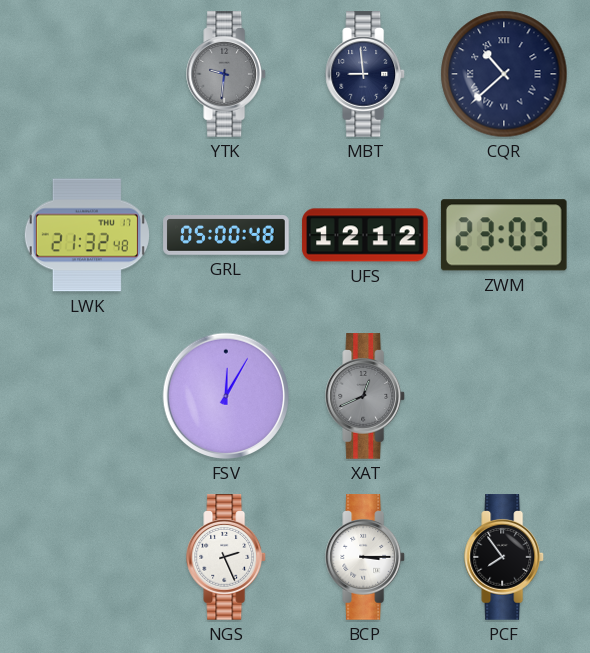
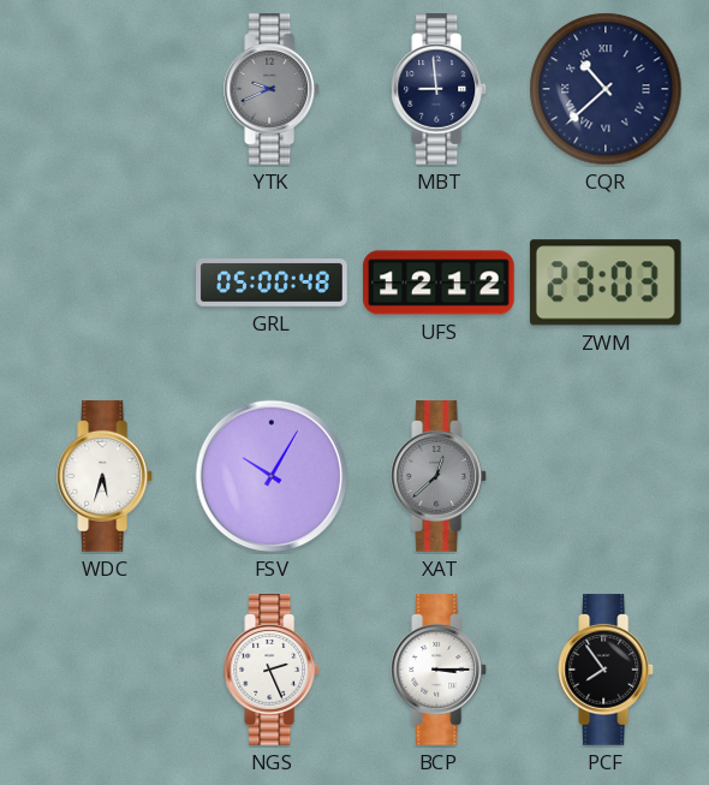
YTK: 9:31 -> 9:41
LWK: 21:32 -> none
WDC: none -> 5:33
FSV: 12:05 -> 10:05
XAT: 12:41 -> 12:38
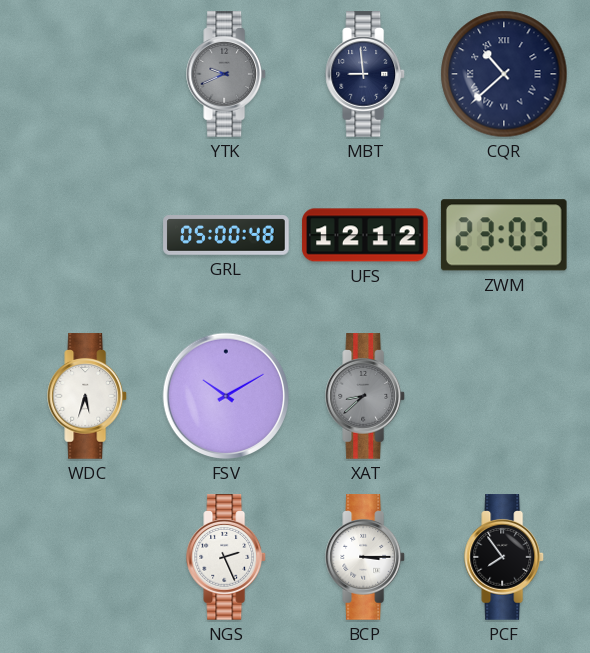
FSV: 10:05 -> 10:10
XAT: 12:38 -> 8:38
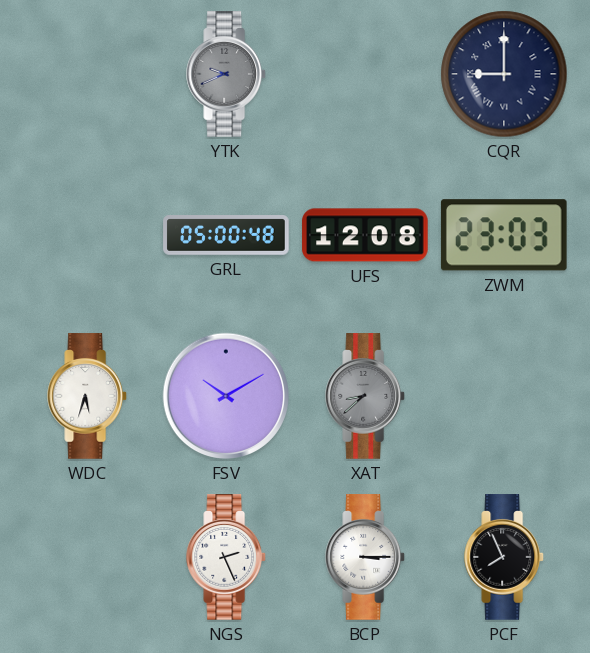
MBT: 8:59 -> none
CQR: 10:38 -> 9:00
UFS: 12:12 -> 12:08
PCF: 7:54 -> 7:56
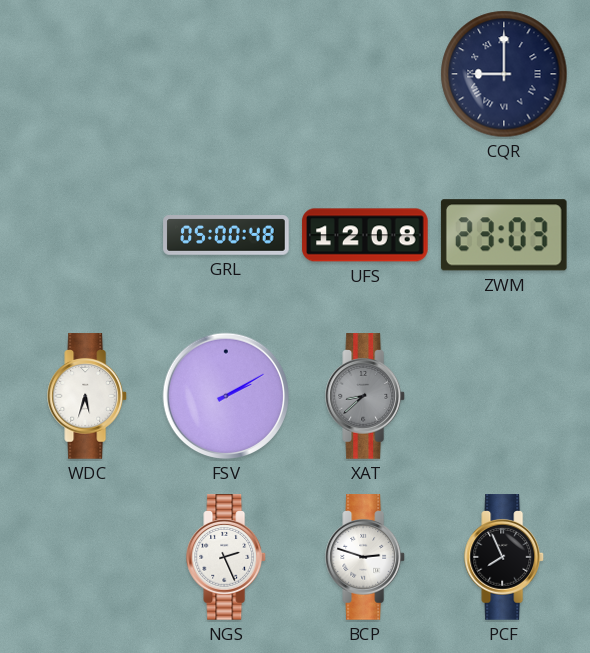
YTK: 9:41 -> none
FSV: 10:10 -> 2:10
BCP: 3:15 -> 2:48
